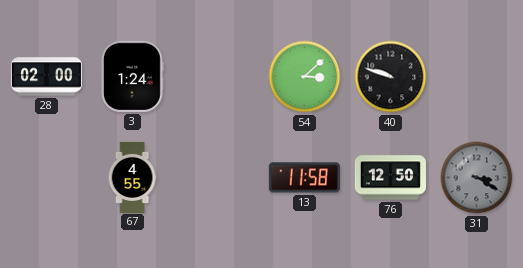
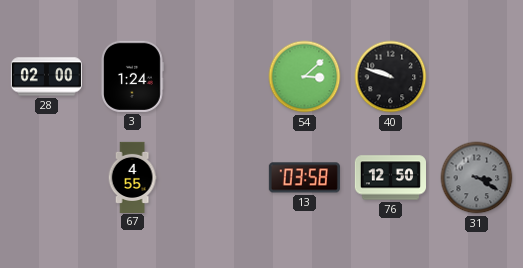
13: 11:58 -> 03:58
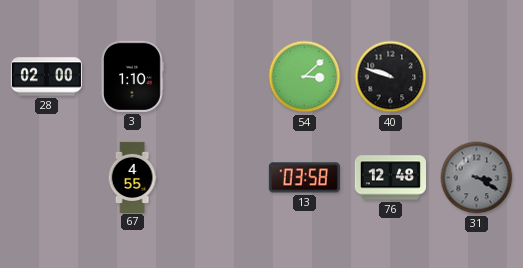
3: 1:24 -> 1:10
76: 12:50 -> 12:48
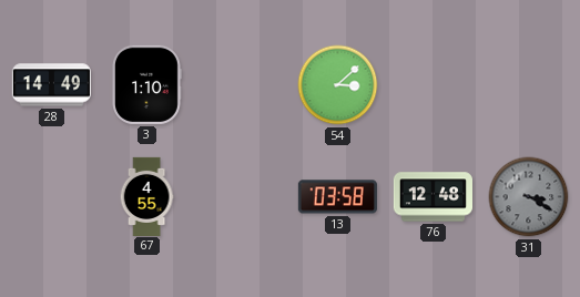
28: 02:00 -> 14:49
40: 9:48 -> none
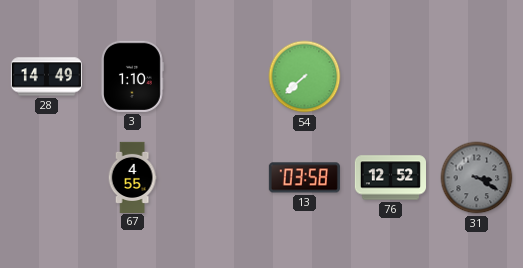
54: 3:08 -> 7:38
76: 12:48 -> 12:52
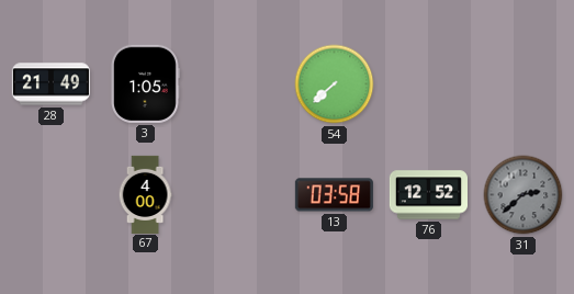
28: 14:49 -> 21:49
3: 1:10 -> 1:05
67: 4:55 -> 4:00
31: 3:20 -> 2:38
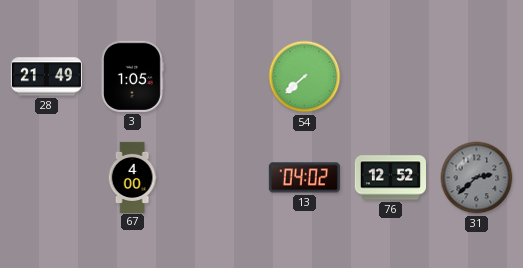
13: 03:58 -> 04:02
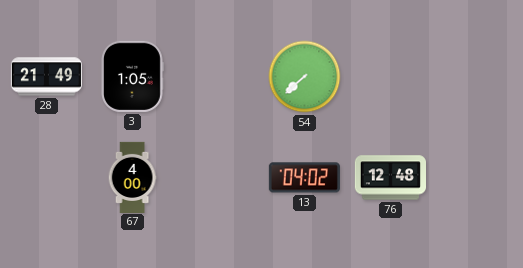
76: 12:52 -> 12:48
31: 2:38 -> none
